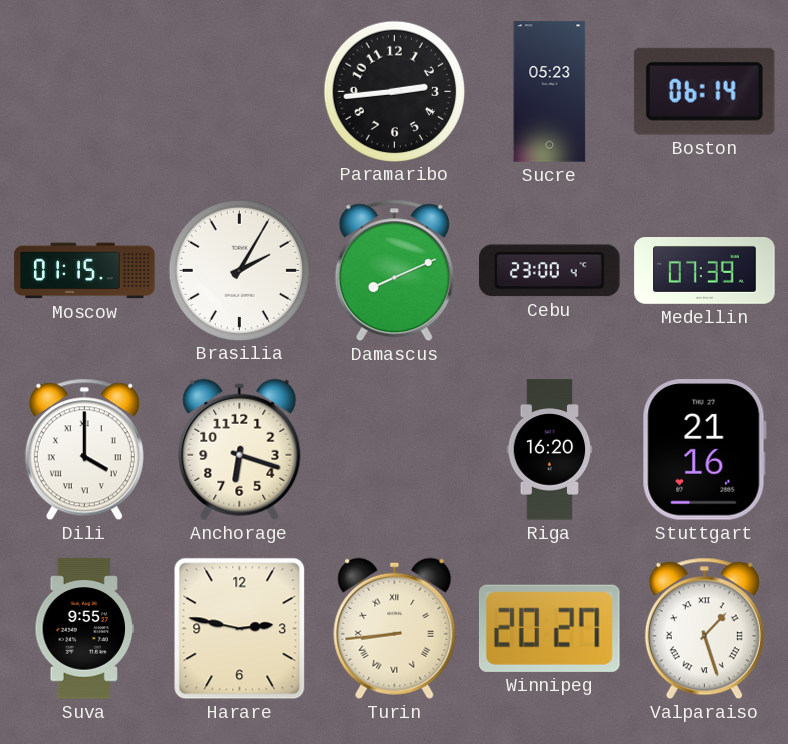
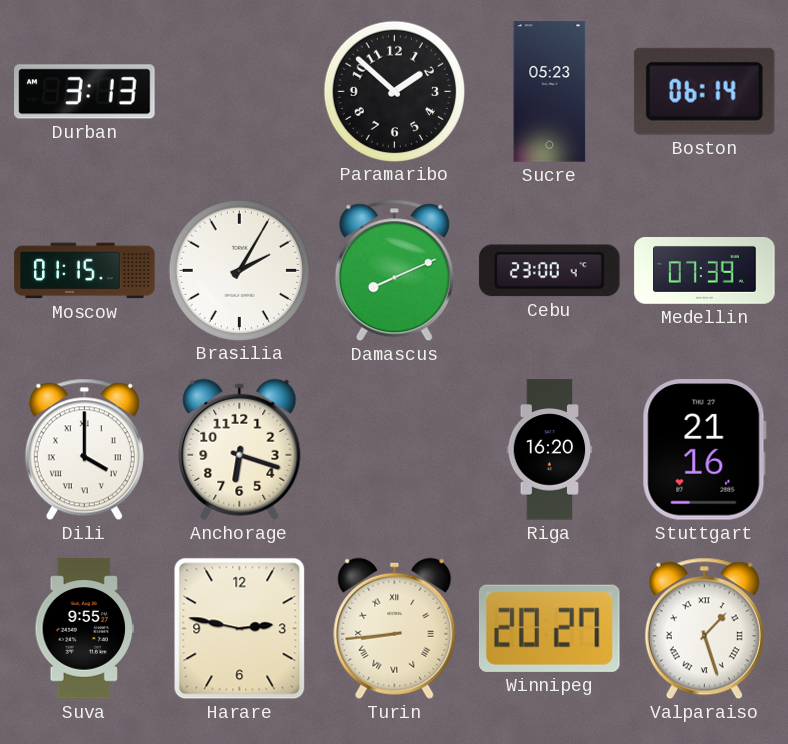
Durban: none -> 3:13
Paramaribo: 2:44 -> 1:52
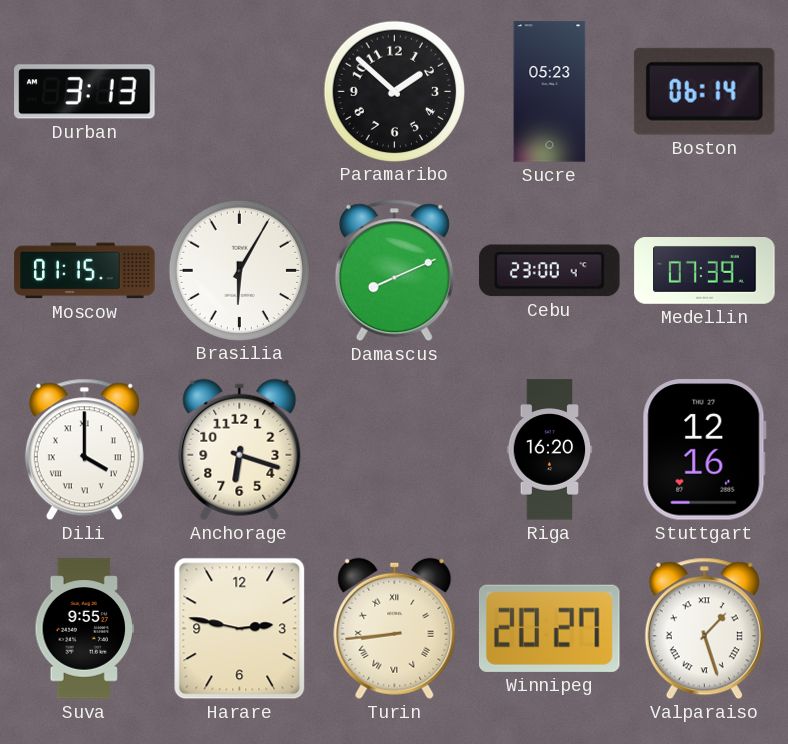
Brasilia: 2:05 -> 6:05
Stuttgart: 21:16 -> 12:16
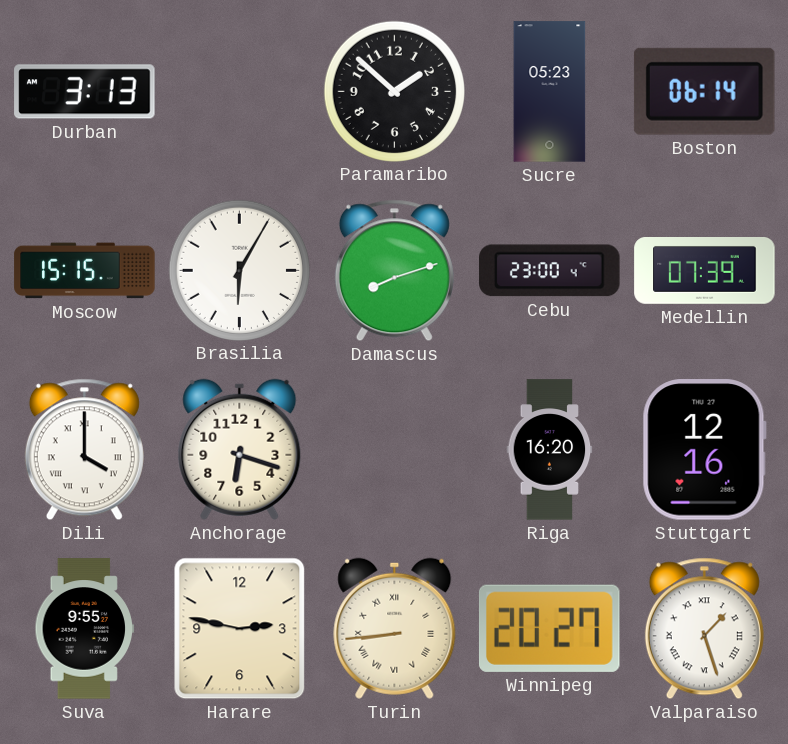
Moscow: 01:15 -> 15:15
Damascus: 8:11 -> 8:12
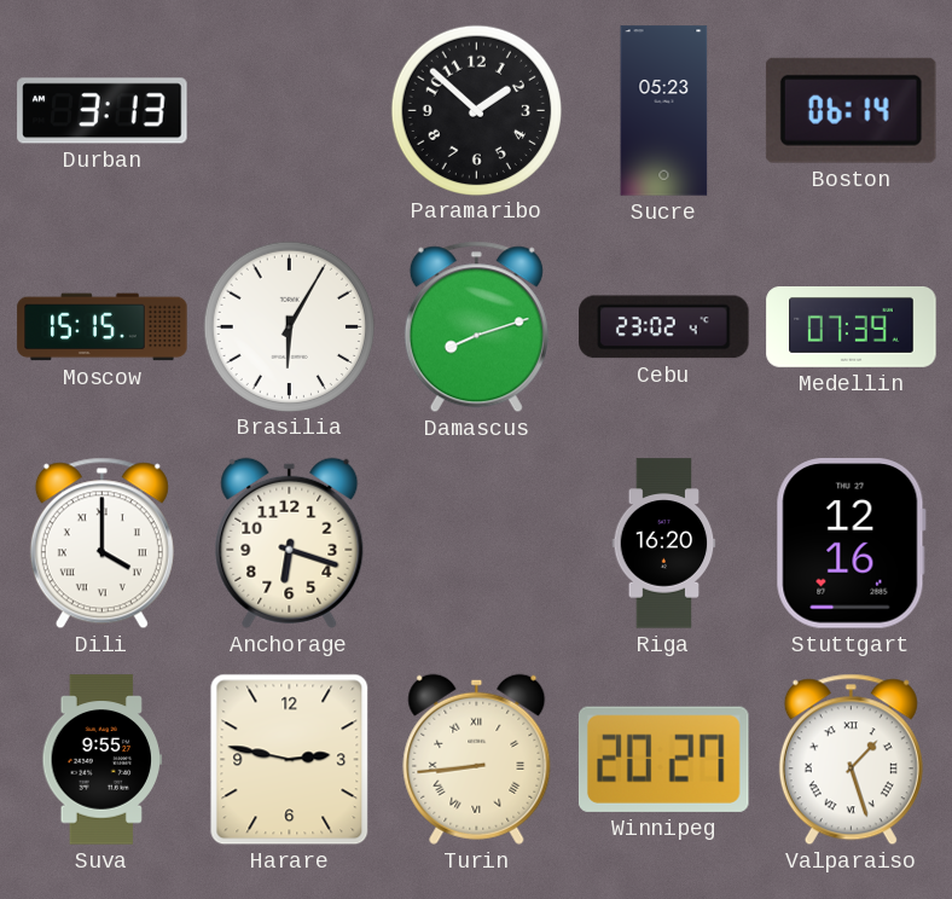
Cebu: 23:00 -> 23:02
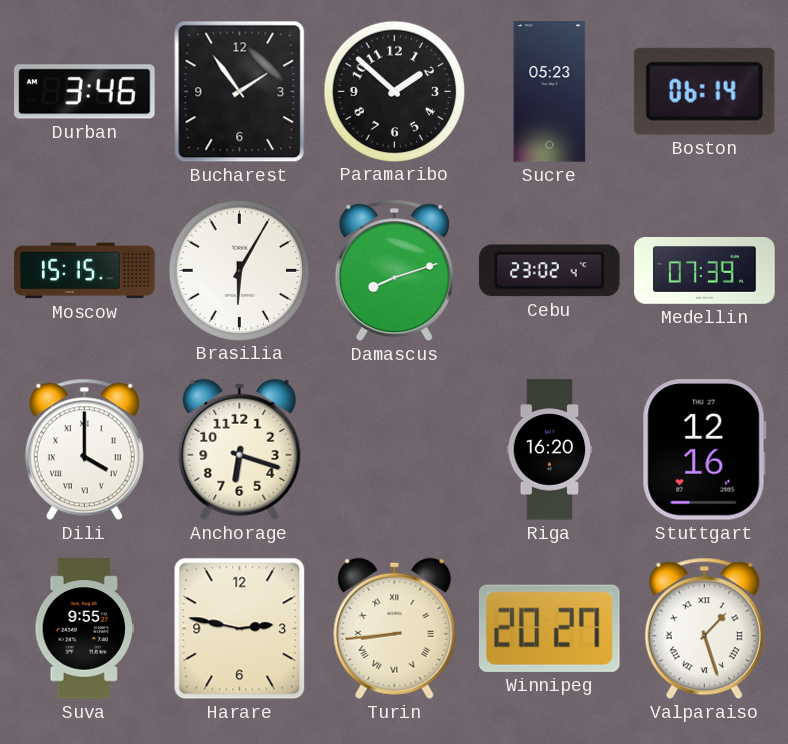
Durban: 3:13 -> 3:46
Bucharest: none -> 1:54
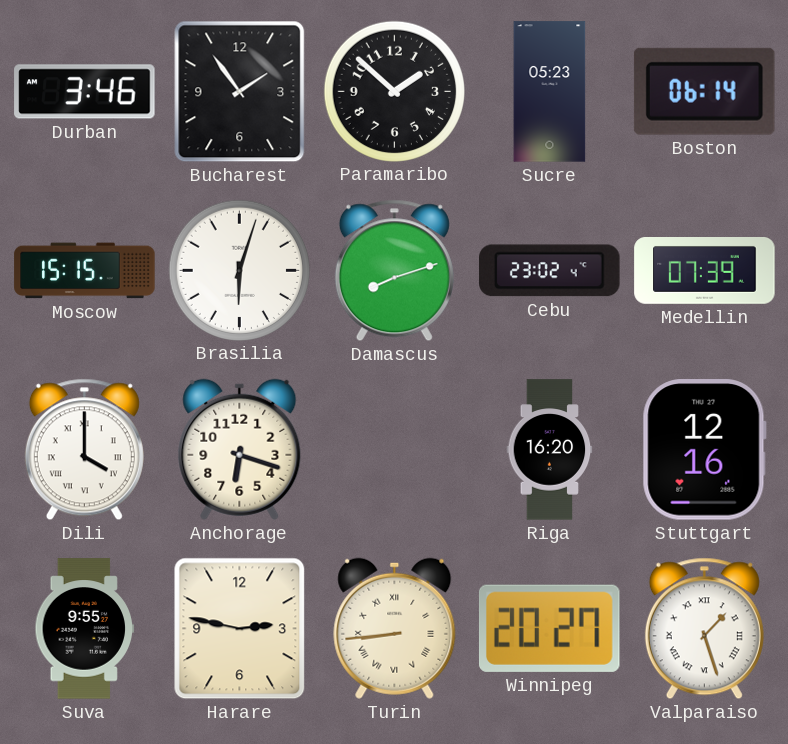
Brasilia: 6:05 -> 6:03
